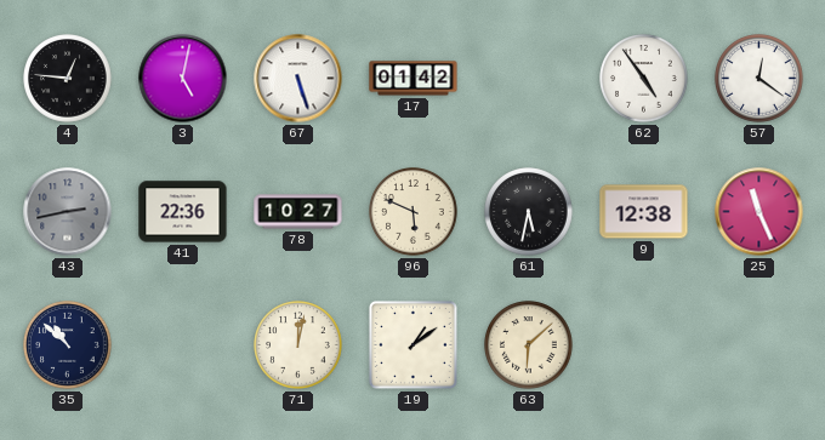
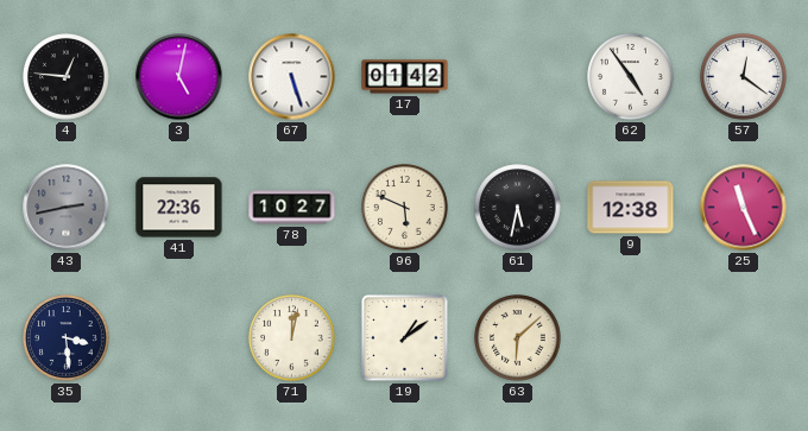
35: 10:52 -> 3:29
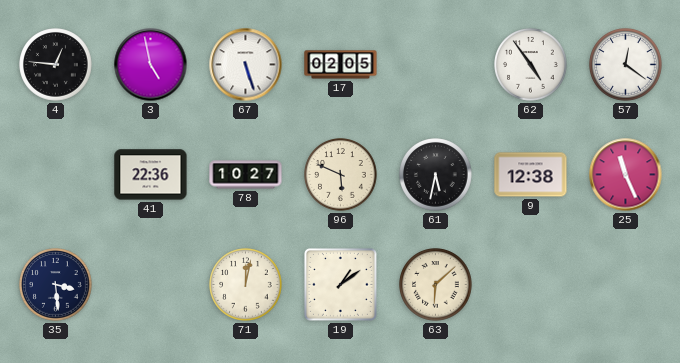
3: 5:02 -> 4:58
17: 01:42 -> 02:05
43: 2:43 -> none
